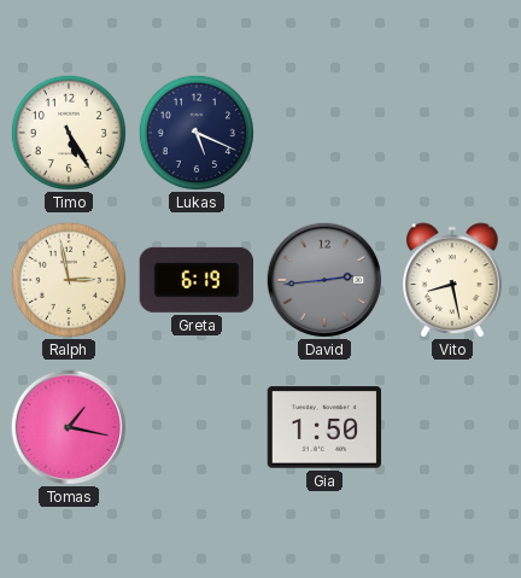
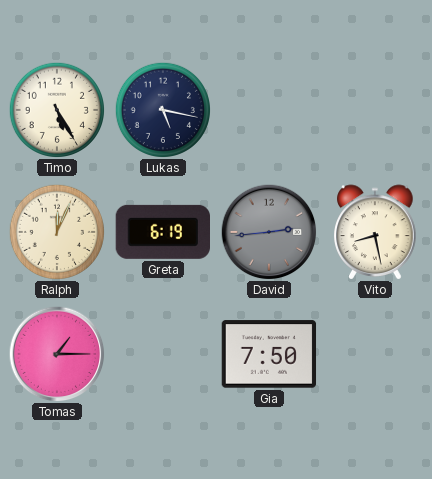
Lukas: 5:19 -> 5:17
Ralph: 2:58 -> 12:04
Tomas: 1:17 -> 1:15
Gia: 1:50 -> 7:50
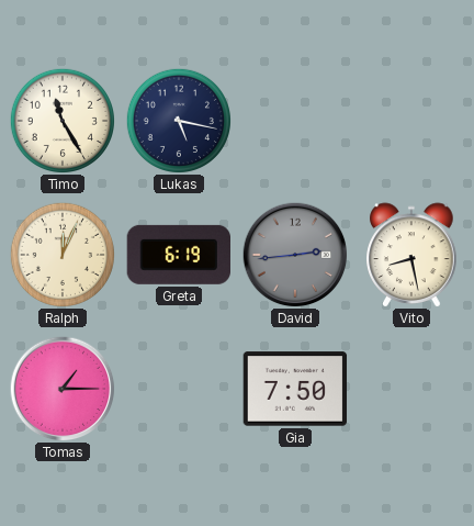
Timo: 5:25 -> 11:25
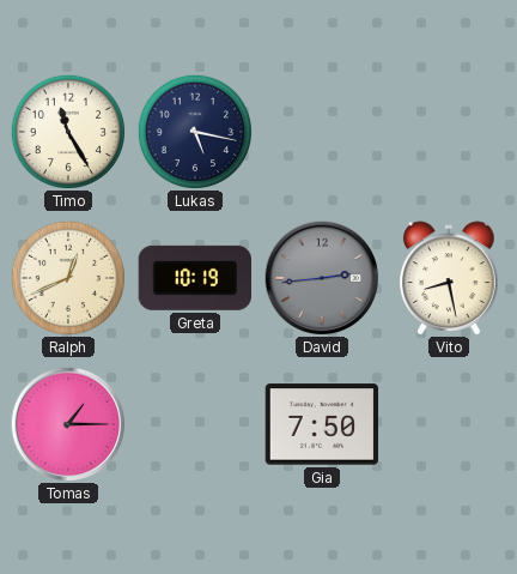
Ralph: 12:04 -> 12:41
Greta: 6:19 -> 10:19
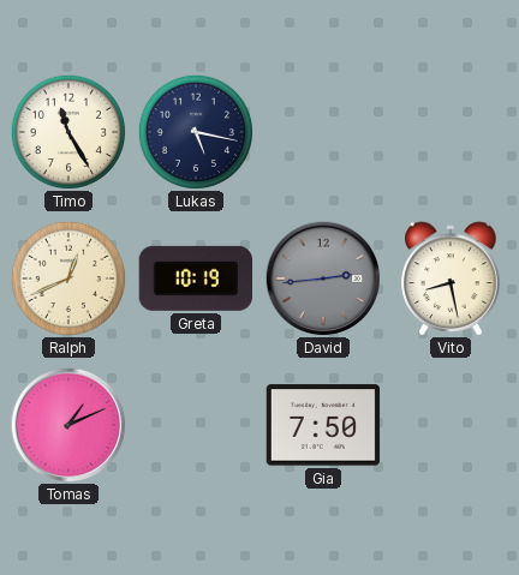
Tomas: 1:15 -> 1:11
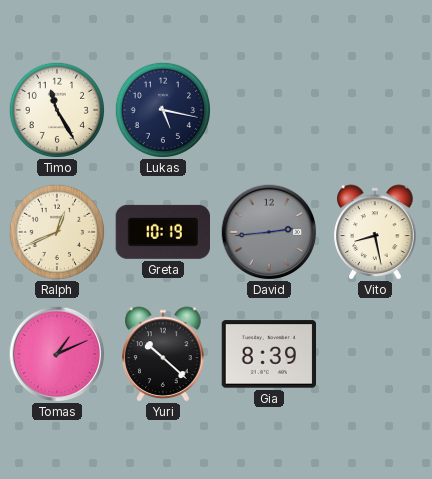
Yuri: none -> 10:22
Gia: 7:50 -> 8:39
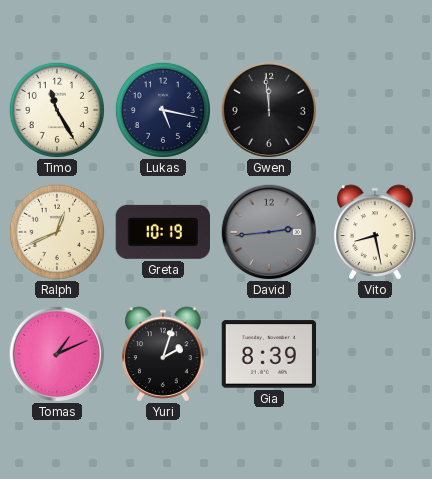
Gwen: none -> 11:59
Yuri: 10:22 -> 2:03
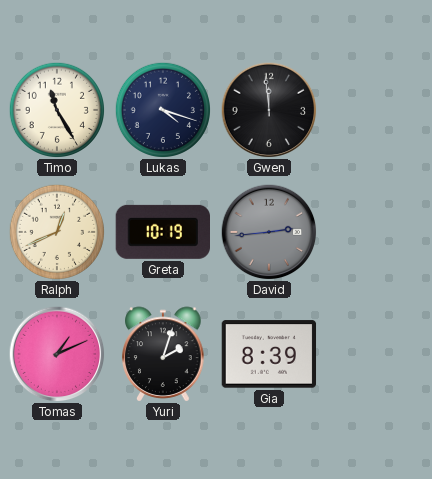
Lukas: 5:17 -> 4:18
Vito: 8:28 -> none
